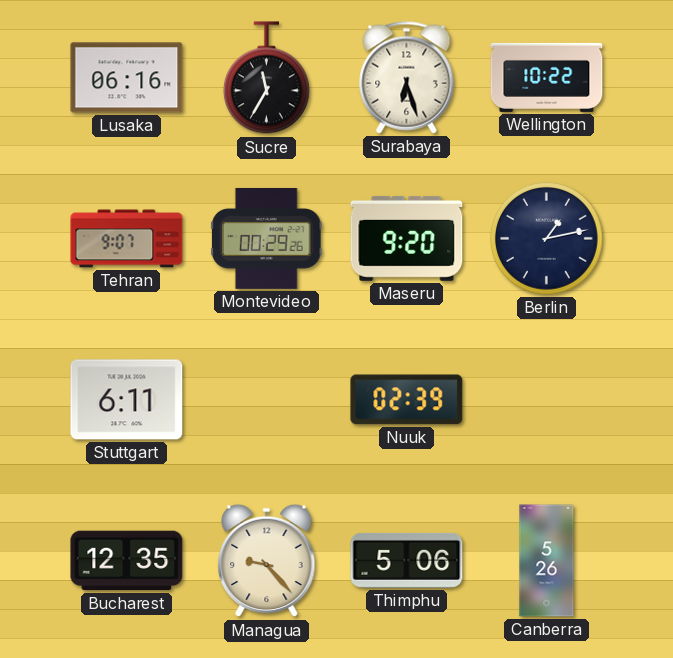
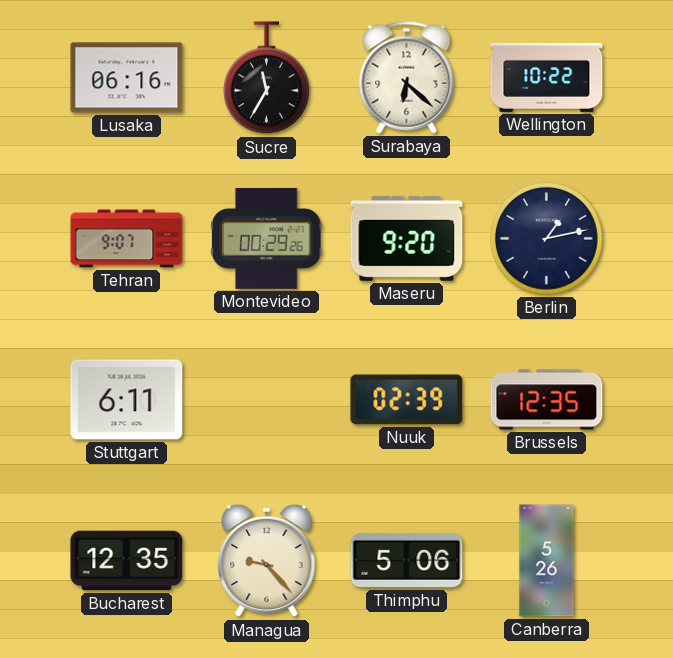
Surabaya: 6:27 -> 6:22
Brussels: none -> 12:35
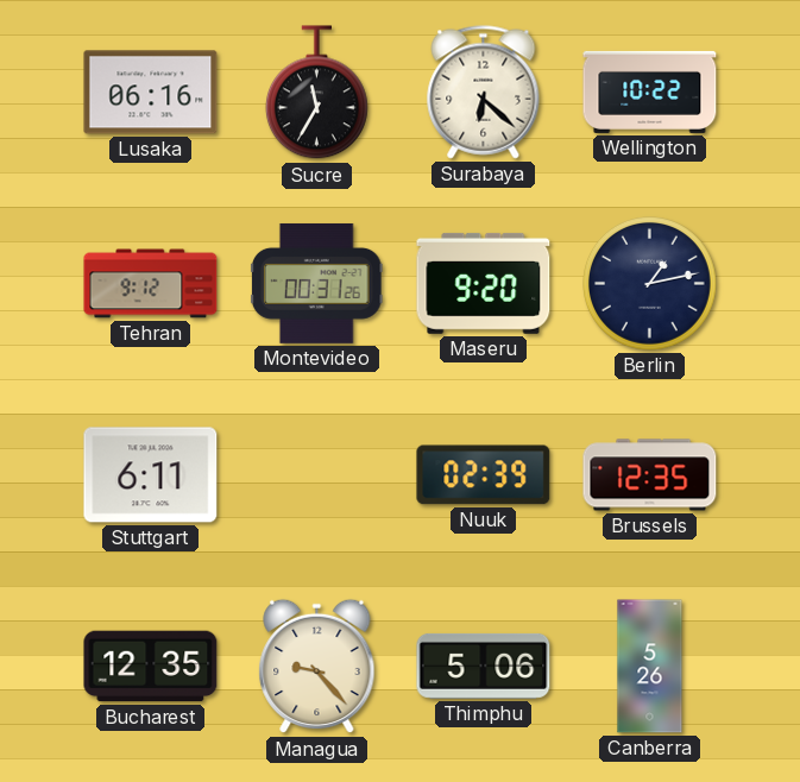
Tehran: 9:07 -> 9:12
Montevideo: 00:29 -> 00:31
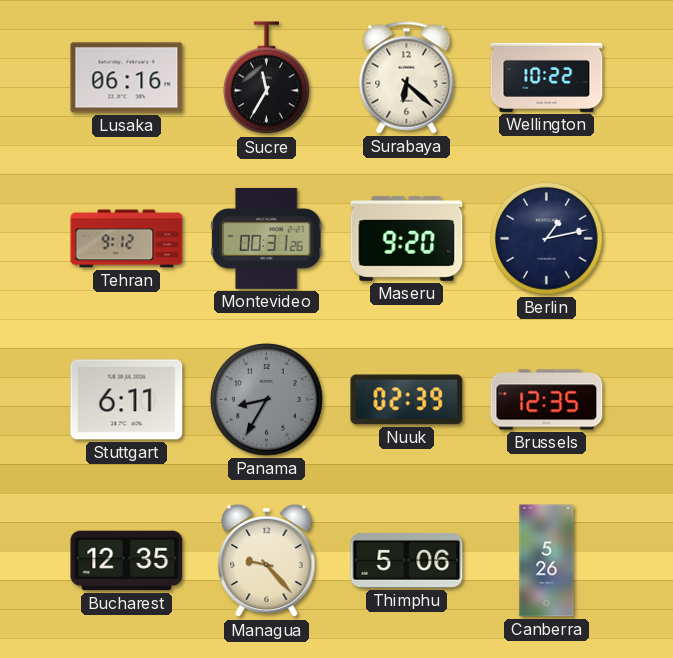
Panama: none -> 8:35
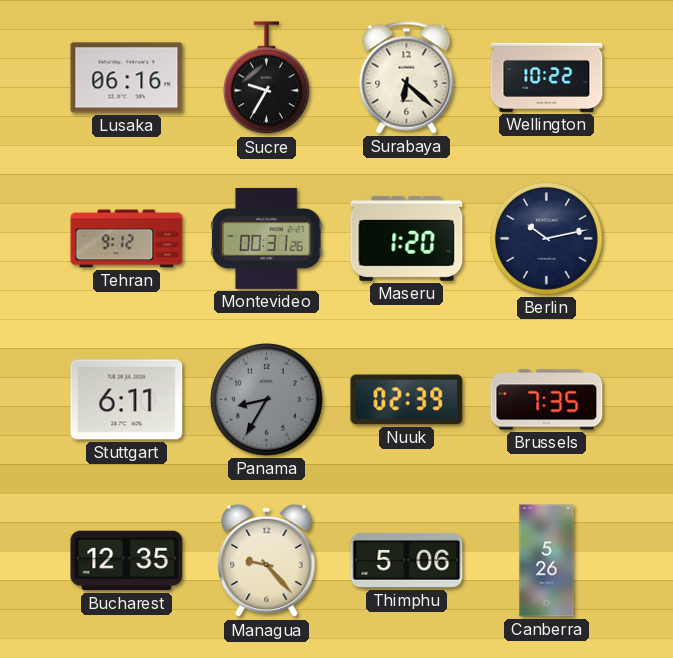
Sucre: 11:35 -> 9:35
Maseru: 9:20 -> 1:20
Berlin: 1:13 -> 10:13
Brussels: 12:35 -> 7:35
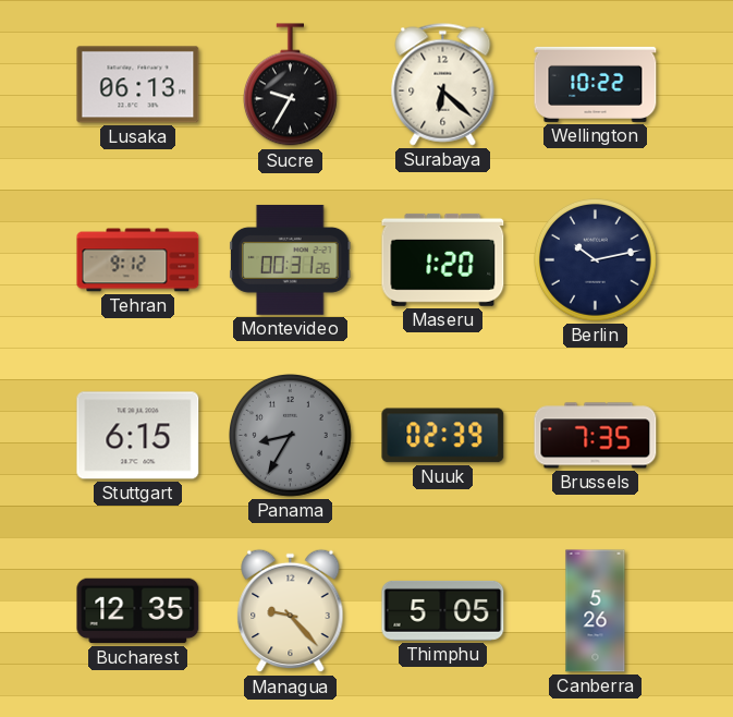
Lusaka: 06:16 -> 06:13
Stuttgart: 6:11 -> 6:15
Thimphu: 5:06 -> 5:05
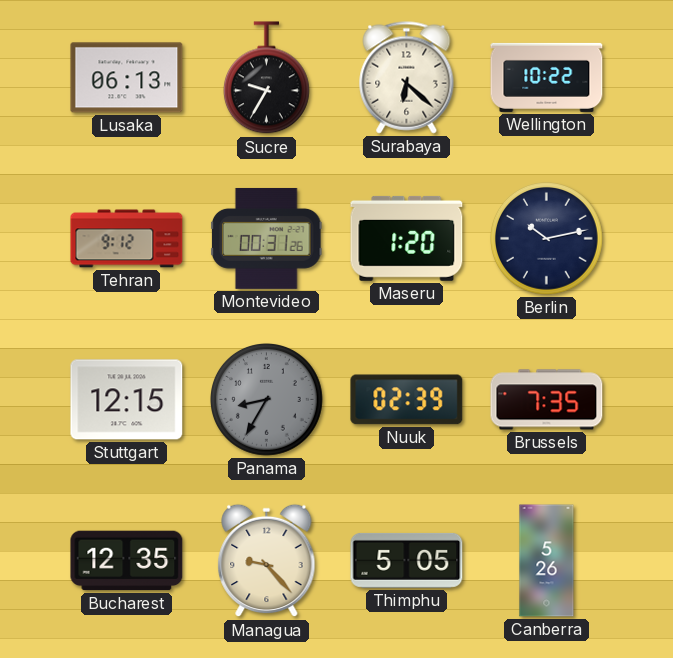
Stuttgart: 6:15 -> 12:15
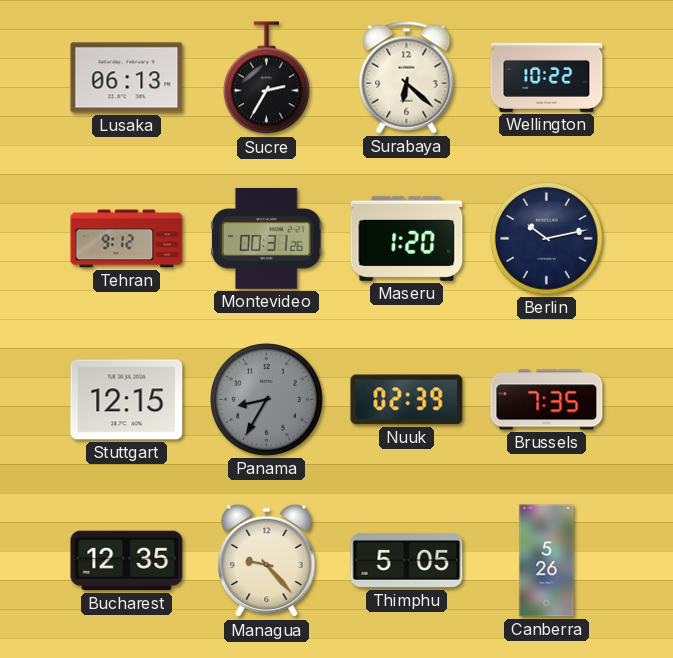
Sucre: 9:35 -> 2:35
